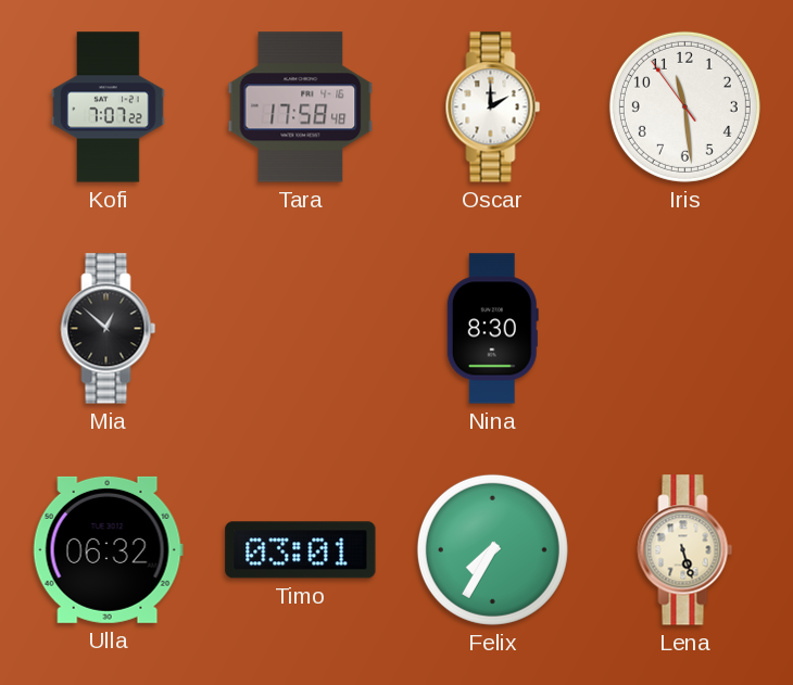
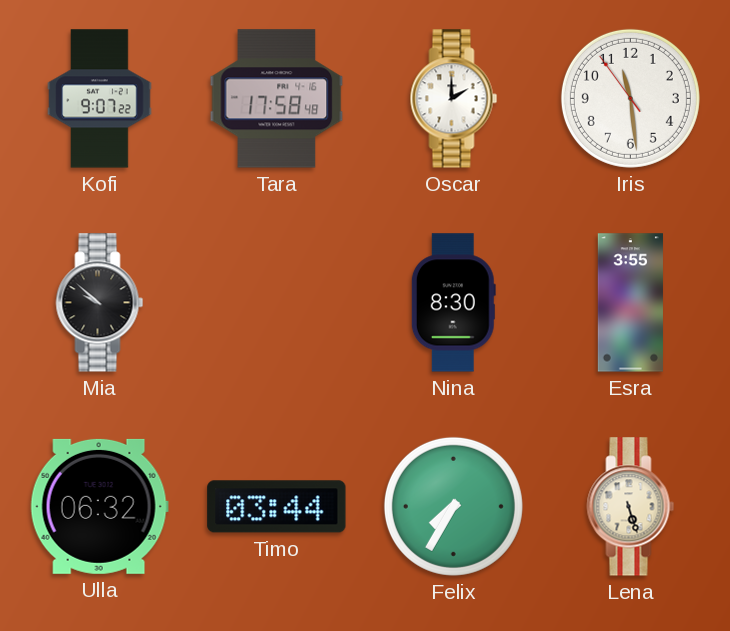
Kofi: 7:07 -> 9:07
Mia: 12:52 -> 9:52
Esra: none -> 3:55
Timo: 03:01 -> 03:44
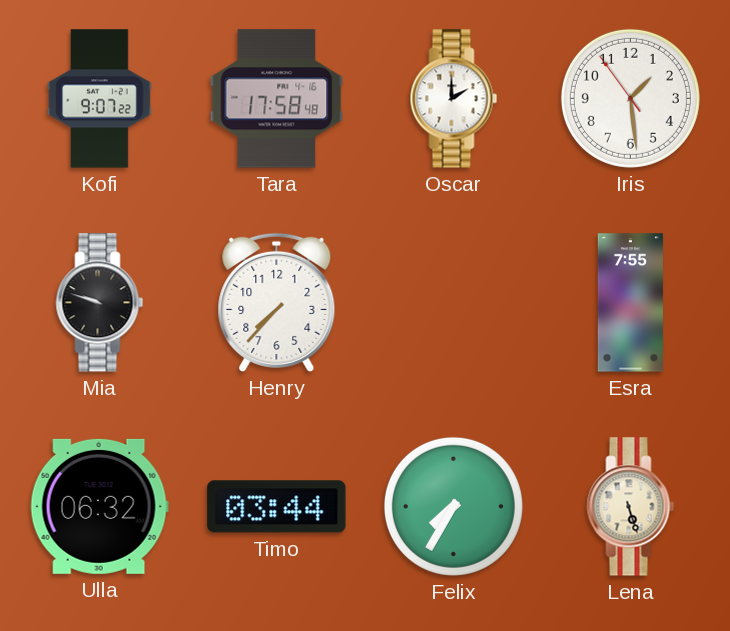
Iris: 11:28 -> 1:28
Mia: 9:52 -> 9:48
Henry: none -> 7:37
Nina: 8:30 -> none
Esra: 3:55 -> 7:55
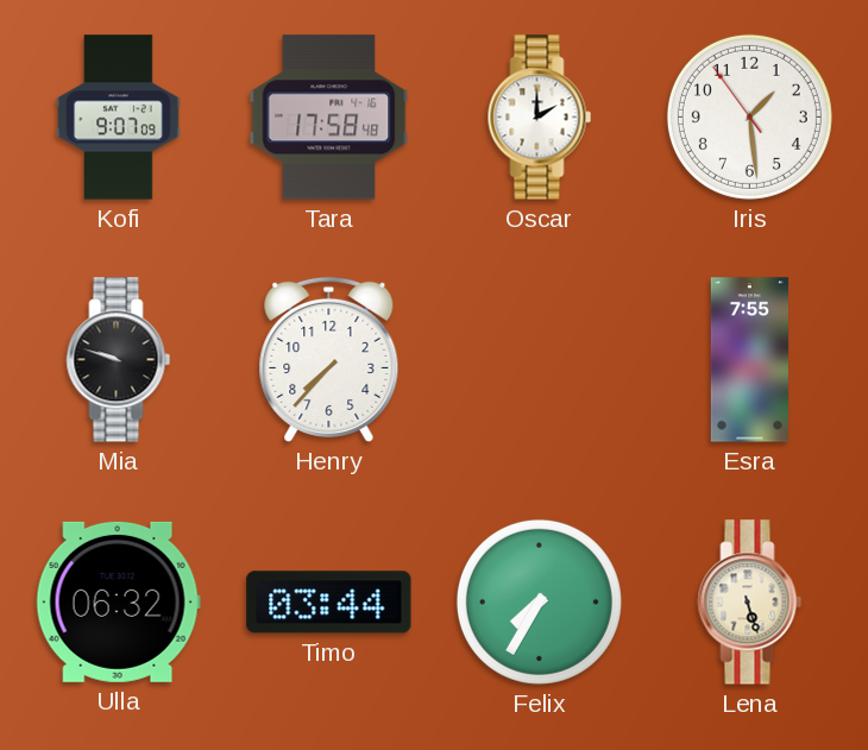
Kofi: 9:07:22 -> 9:07:09
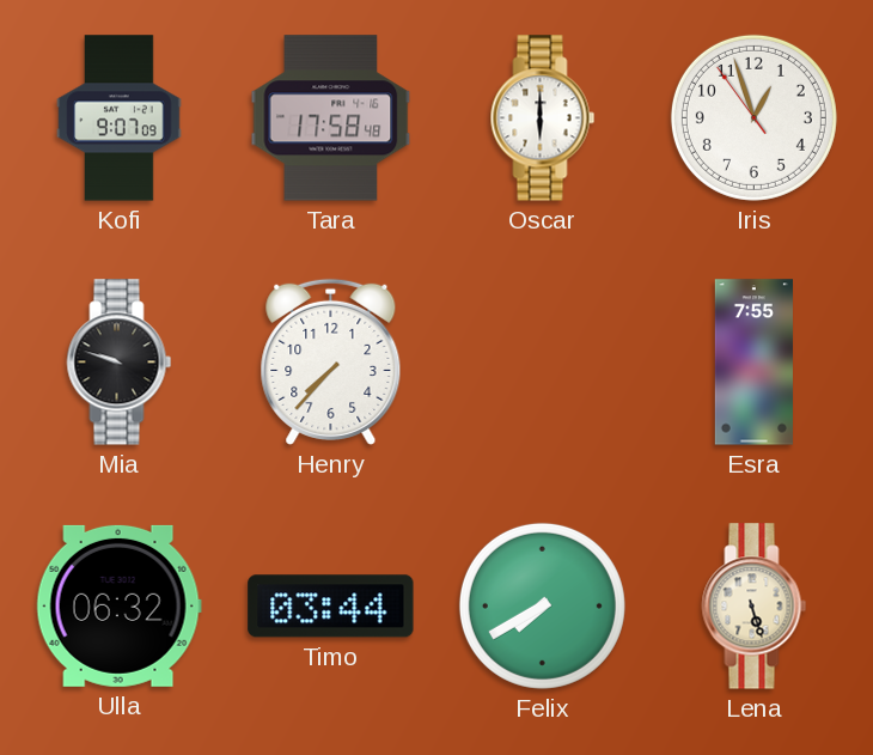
Oscar: 2:00 -> 6:00
Iris: 1:28 -> 12:56
Felix: 7:35 -> 7:40
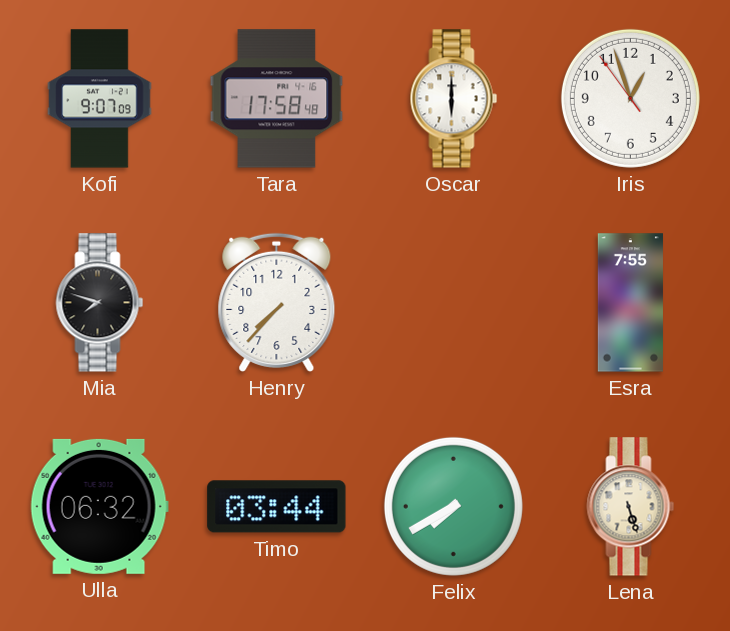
Mia: 9:48 -> 7:48
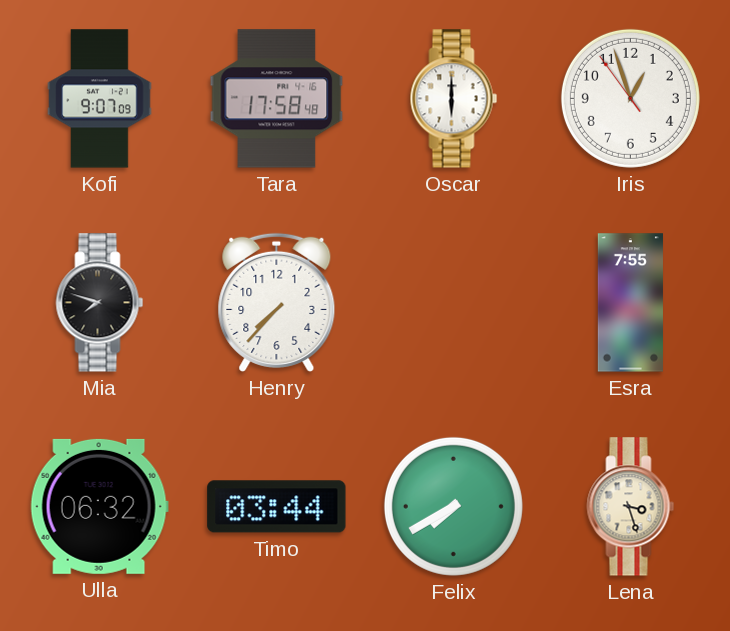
Lena: 5:27 -> 3:27
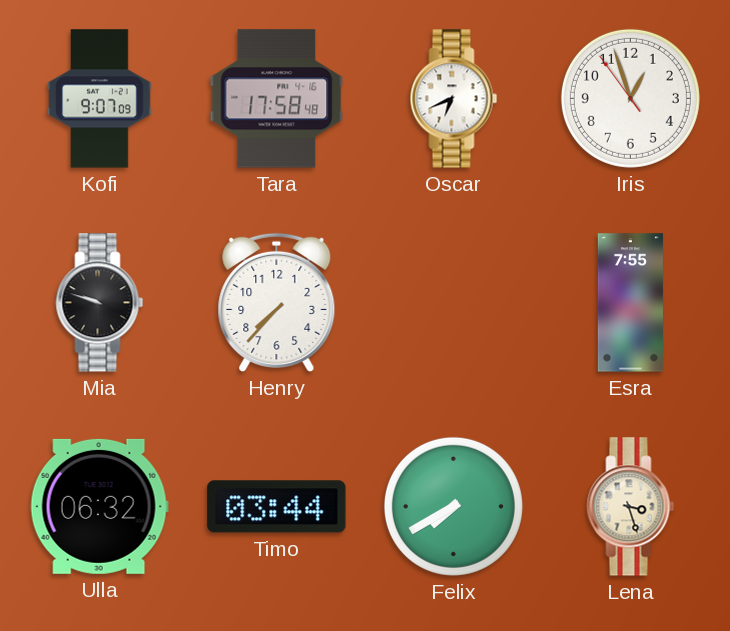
Oscar: 6:00 -> 6:41
Mia: 7:48 -> 9:48
